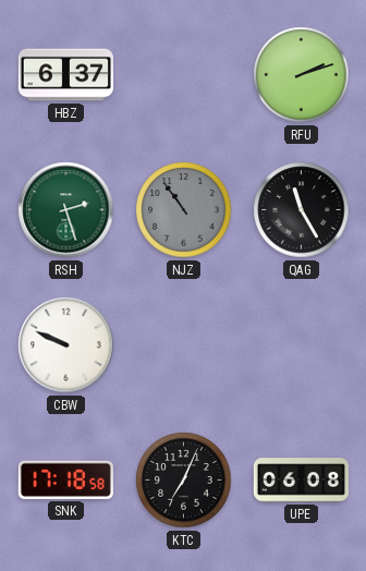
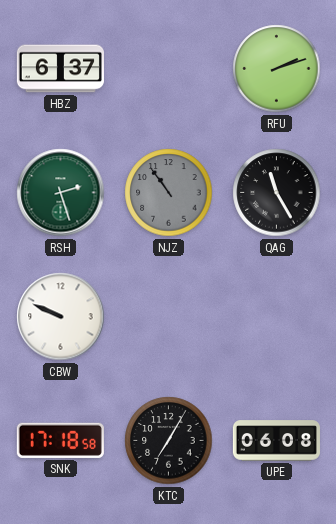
KTC: 7:04 -> 7:05
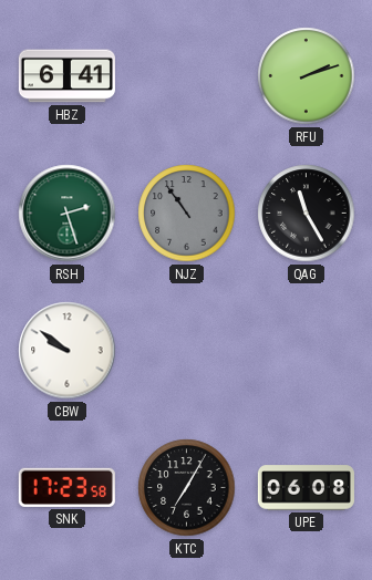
HBZ: 6:37 -> 6:41
CBW: 9:49 -> 9:51
SNK: 17:18 -> 17:23
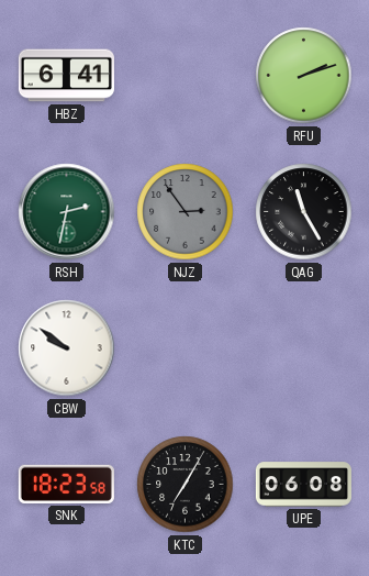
RSH: 2:27 -> 2:32
NJZ: 10:54 -> 2:54
SNK: 17:23 -> 18:23
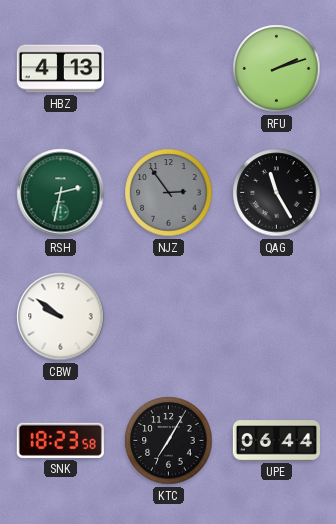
HBZ: 6:41 -> 4:13
UPE: 06:08 -> 06:44
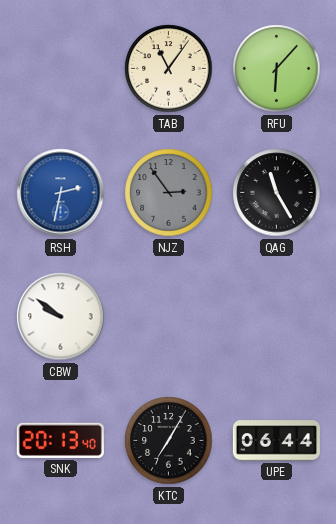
HBZ: 4:13 -> none
TAB: none -> 11:06
RFU: 2:12 -> 6:07
RSH dial: green -> blue
SNK: 18:23 -> 20:13
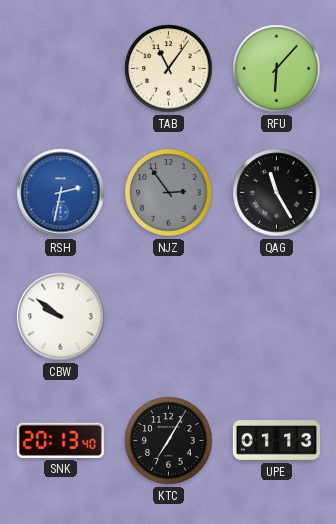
UPE: 06:44 -> 01:13
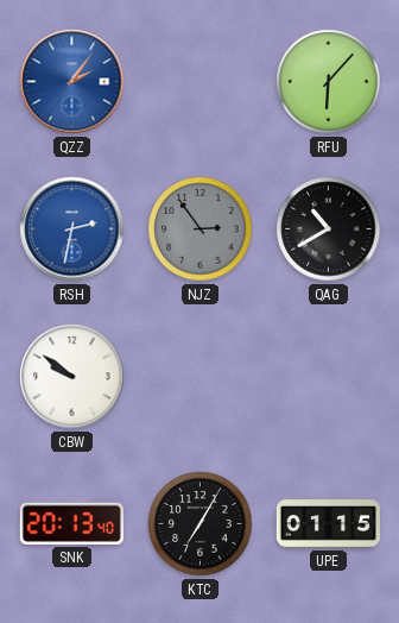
QZZ: none -> 2:06
TAB: 11:06 -> none
QAG: 11:25 -> 10:40
UPE: 01:13 -> 01:15
